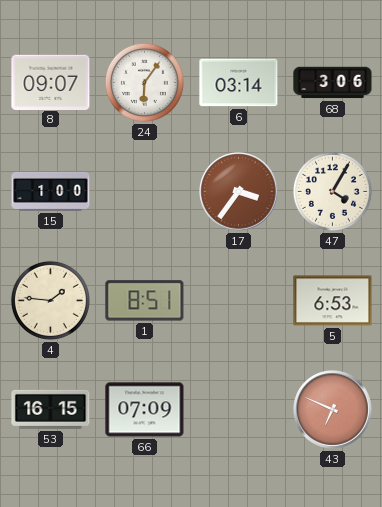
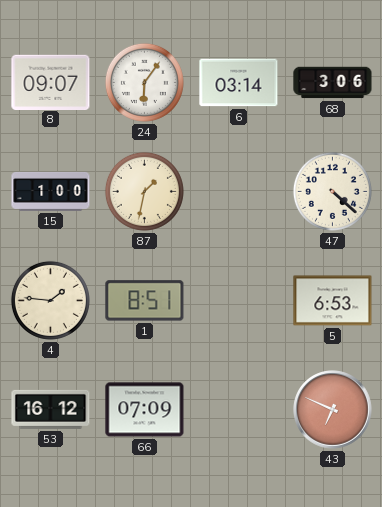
87: none -> 1:32
17: 3:36 -> none
47: 4:05 -> 4:22
53: 16:15 -> 16:12
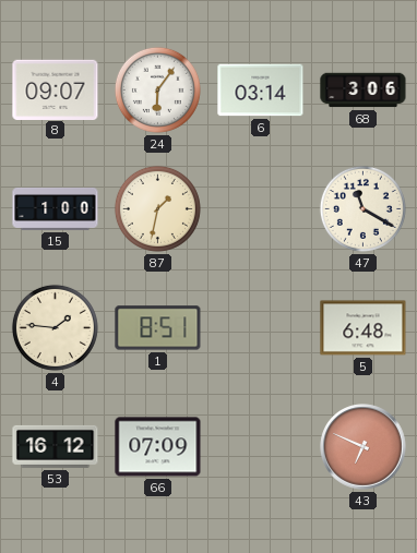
47: 4:22 -> 11:20
5: 6:53 -> 6:48
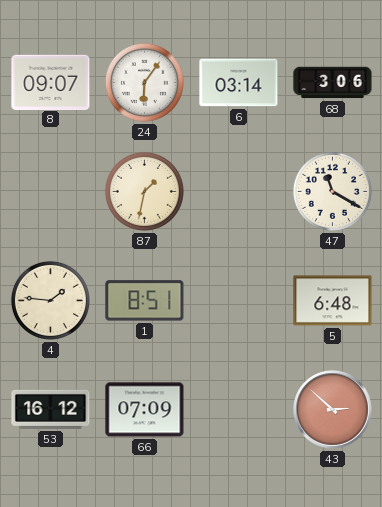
15: 1:00 -> none
43: 6:49 -> 2:52
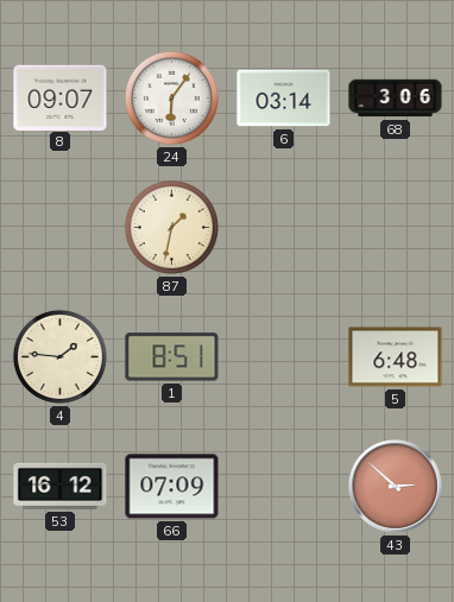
47: 11:20 -> none
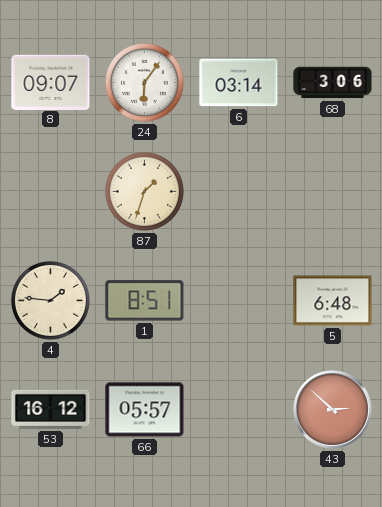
87: 1:32 -> 1:33
66: 07:09 -> 05:57
